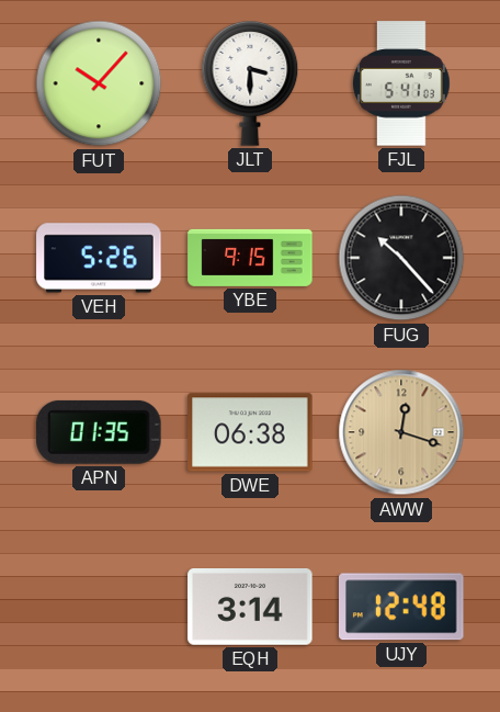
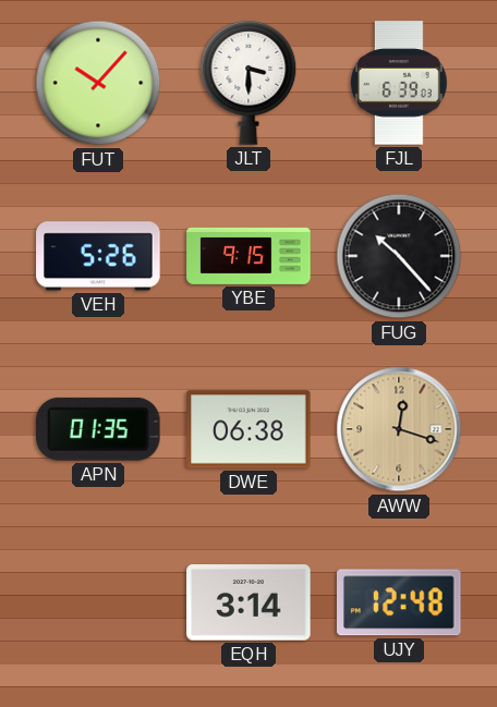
FJL: 5:41 -> 6:39
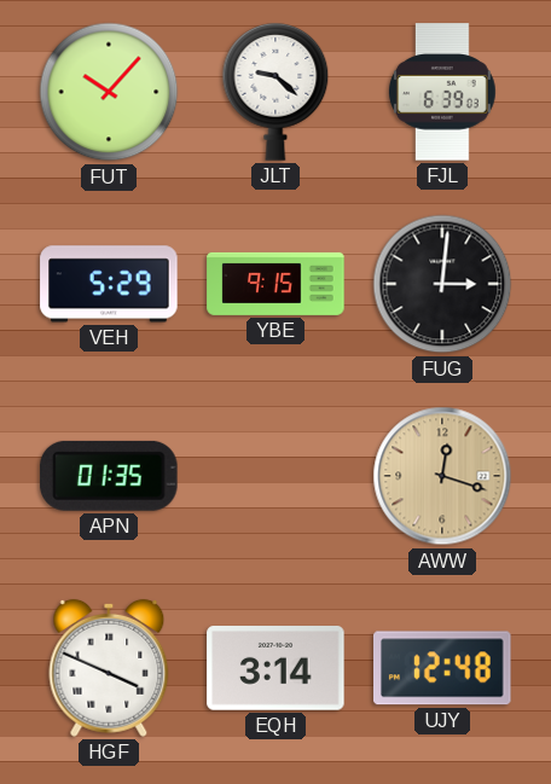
JLT: 3:30 -> 9:22
VEH: 5:26 -> 5:29
FUG: 10:23 -> 3:01
DWE: 06:38 -> none
HGF: none -> 3:49
